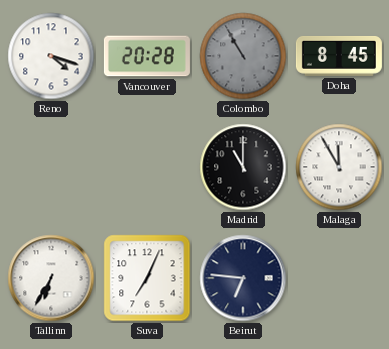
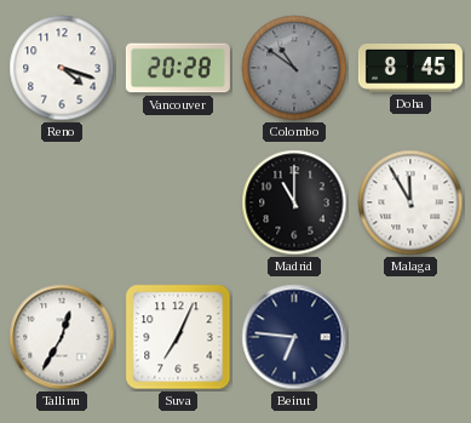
Colombo: 10:55 -> 10:51
Tallinn: 6:35 -> 12:35
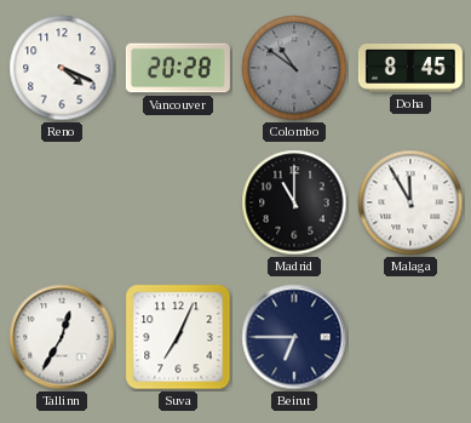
Reno: 4:18 -> 4:19
Beirut: 6:46 -> 6:45
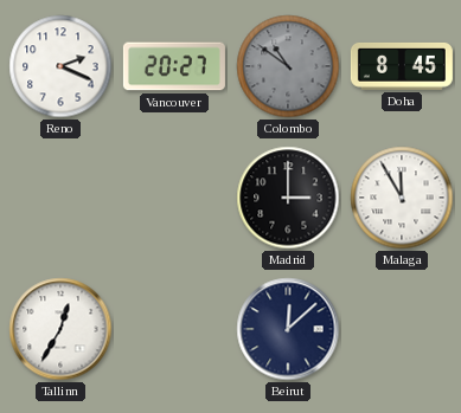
Reno: 4:19 -> 2:19
Vancouver: 20:28 -> 20:27
Madrid: 11:00 -> 3:00
Suva: 7:04 -> none
Beirut: 6:45 -> 12:08
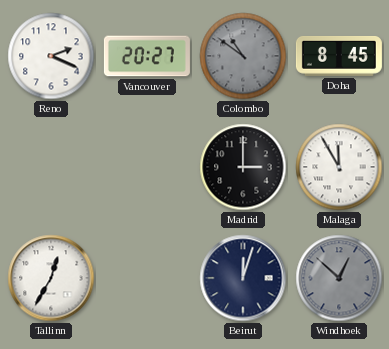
Beirut: 12:08 -> 12:03
Windhoek: none -> 12:52
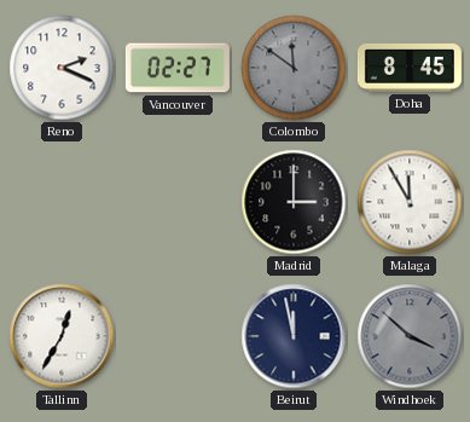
Vancouver: 20:27 -> 02:27
Colombo: 10:51 -> 11:51
Beirut: 12:03 -> 11:58
Windhoek: 12:52 -> 3:52
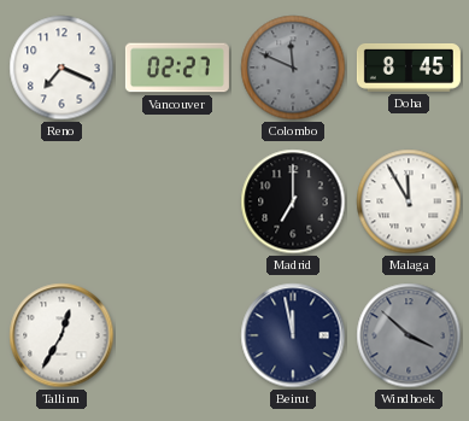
Reno: 2:19 -> 7:19
Colombo: 11:51 -> 11:49
Madrid: 3:00 -> 7:00
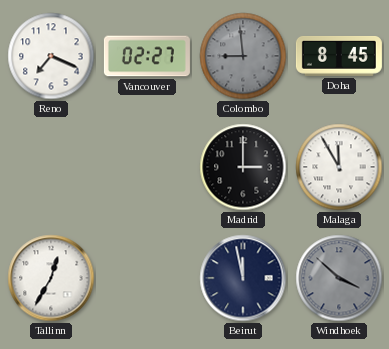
Colombo: 11:49 -> 8:59
Madrid: 7:00 -> 3:00
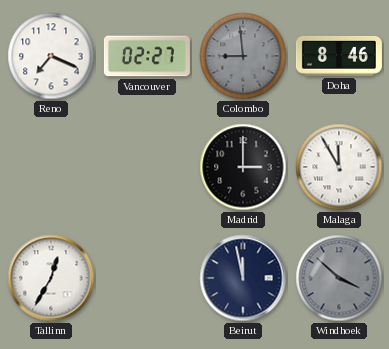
Doha: 8:45 -> 8:46
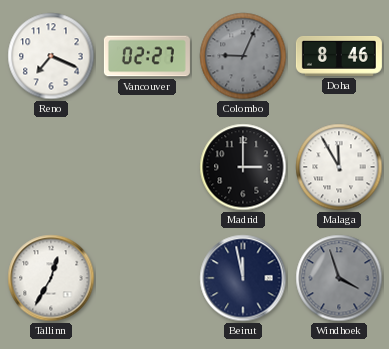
Colombo: 8:59 -> 9:04
Windhoek: 3:52 -> 3:57
